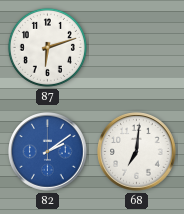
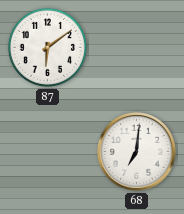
87: 6:12 -> 6:09
82: 2:09 -> none
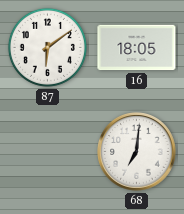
16: none -> 18:05
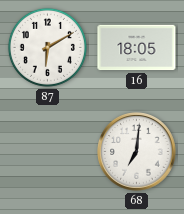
87: 6:09 -> 6:10
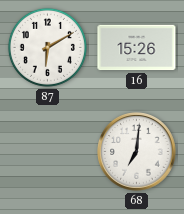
16: 18:05 -> 15:26
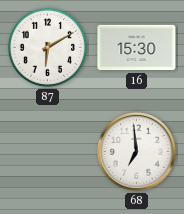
16: 15:26 -> 15:30
68: 7:01 -> 6:59
